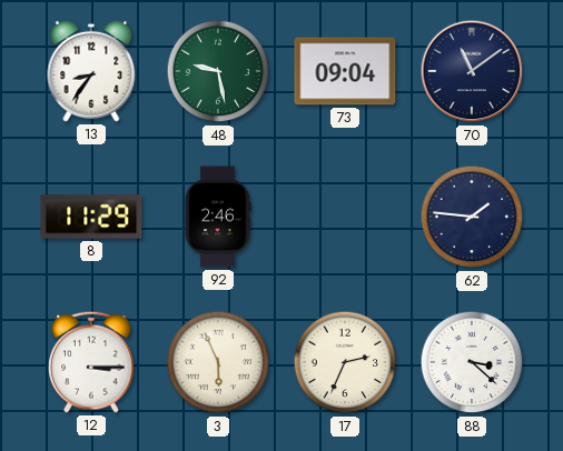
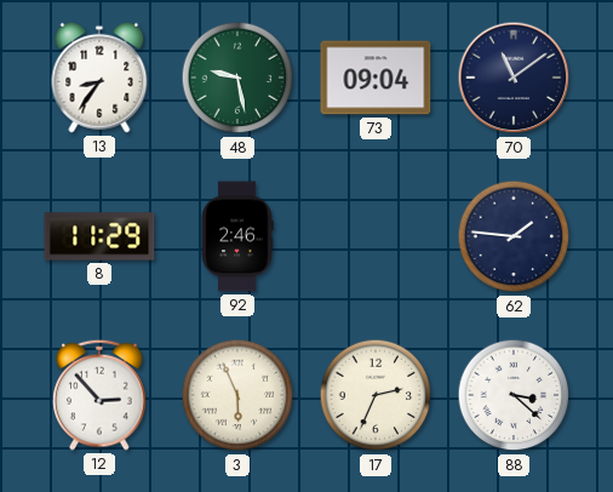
12: 3:15 -> 2:53
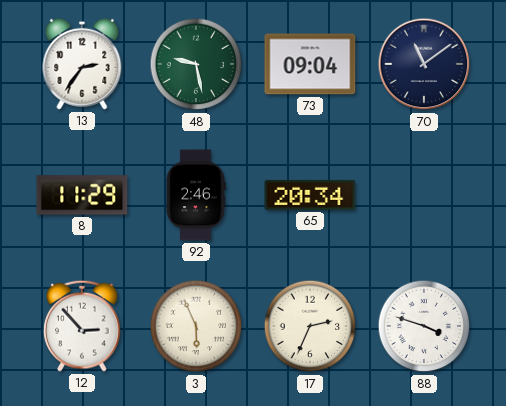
13: 8:36 -> 2:36
65: none -> 20:34
62: 1:46 -> none
88: 3:22 -> 3:48
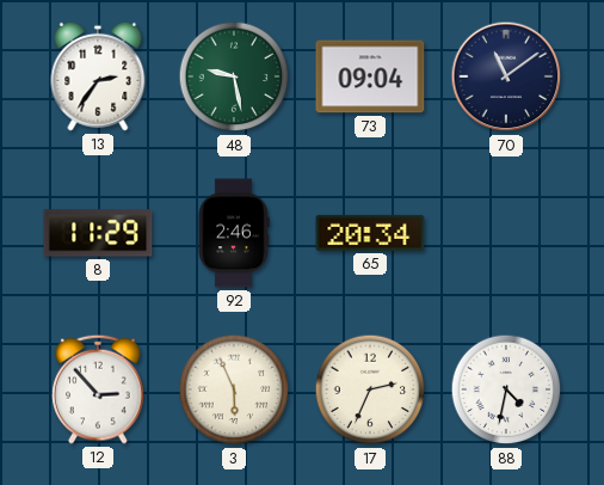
88: 3:48 -> 4:32
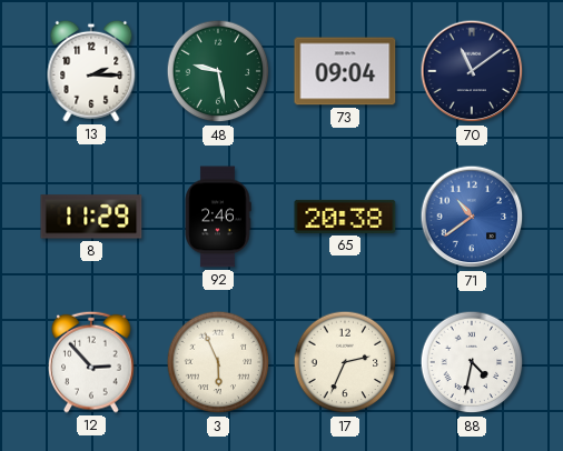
13: 2:36 -> 2:15
65: 20:34 -> 20:38
71: none -> 10:39
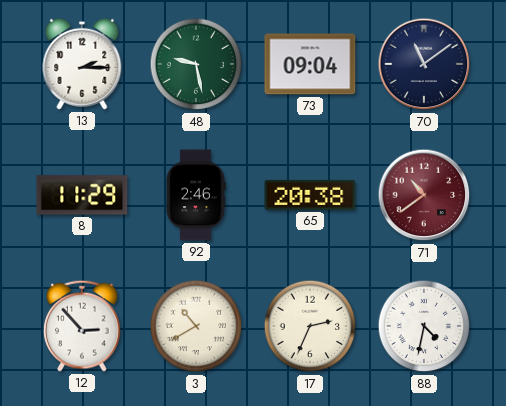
71 dial: blue -> burgundy
3: 5:56 -> 10:40
